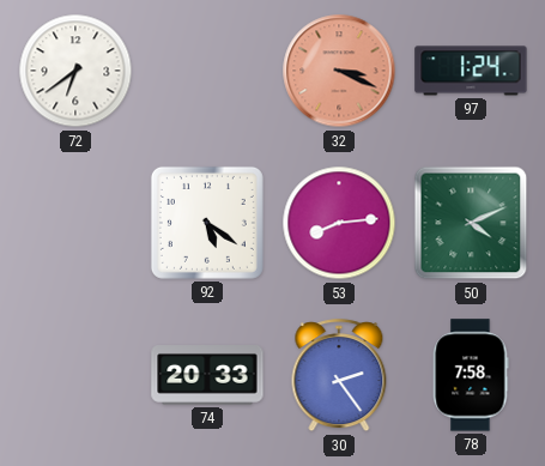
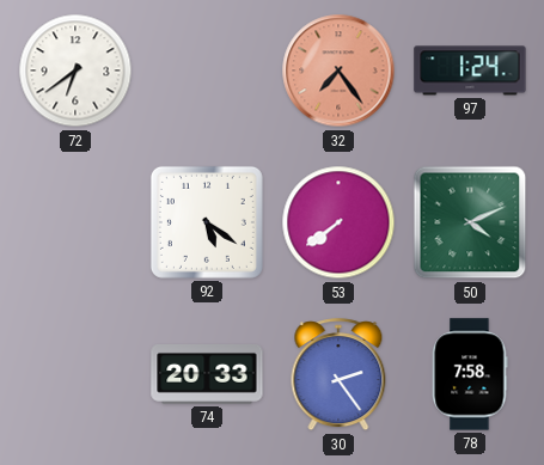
32: 3:19 -> 7:24
53: 8:14 -> 7:39
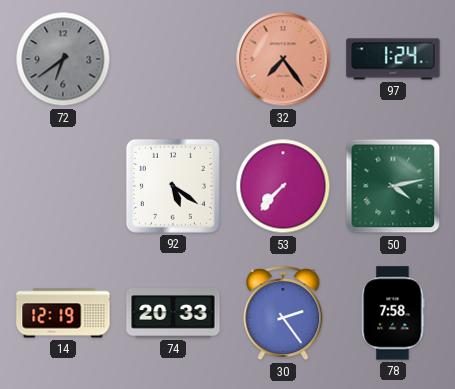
72 dial: white -> grey
53: 7:39 -> 7:37
50: 4:11 -> 4:13
14: none -> 12:19
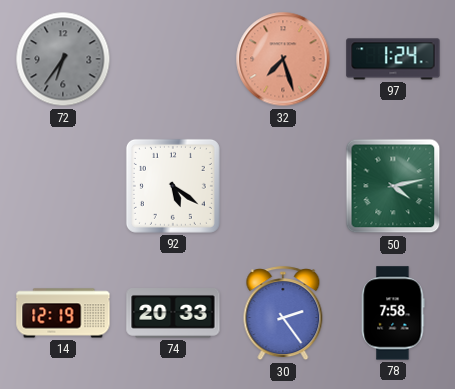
72: 6:39 -> 6:36
32: 7:24 -> 7:27
53: 7:37 -> none
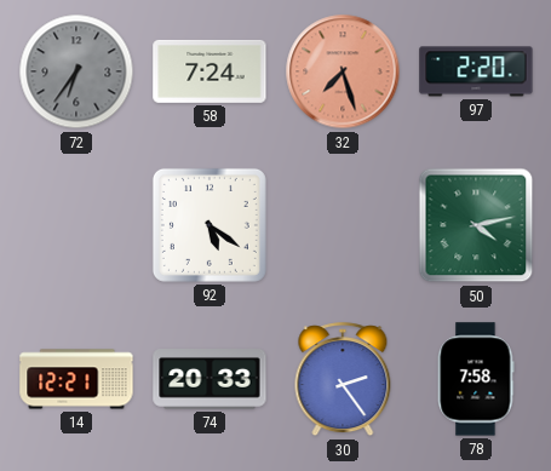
58: none -> 7:24
97: 1:24 -> 2:20
14: 12:19 -> 12:21
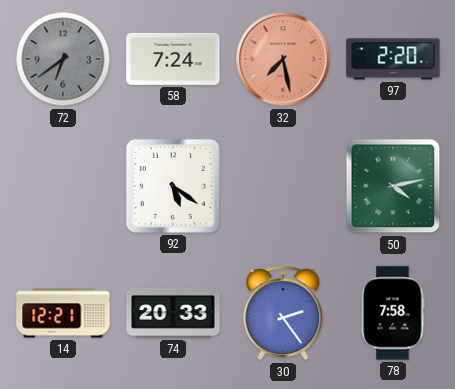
72: 6:36 -> 6:39
32: 7:27 -> 7:28
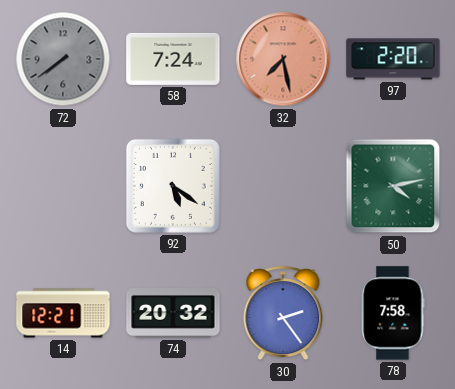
72: 6:39 -> 7:39
74: 20:33 -> 20:32
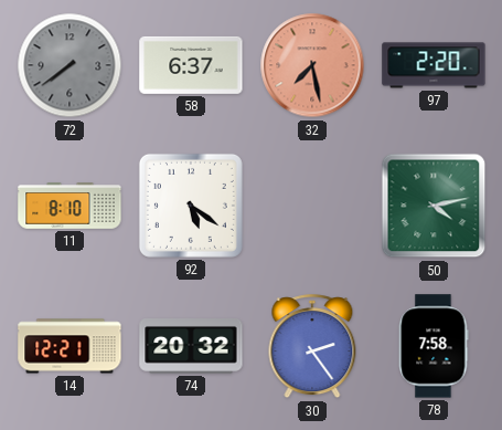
58: 7:24 -> 6:37
11: none -> 8:10
